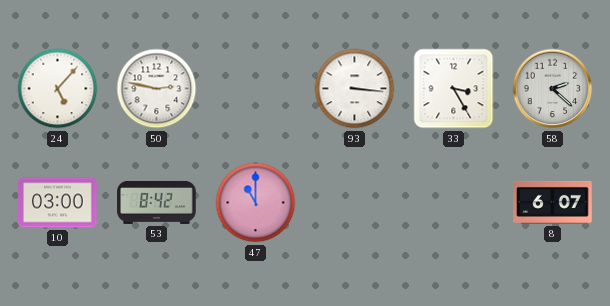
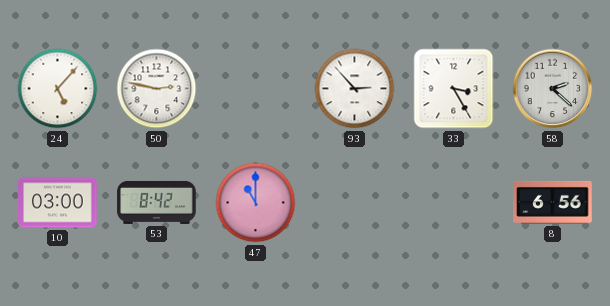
93: 3:16 -> 2:53
8: 6:07 -> 6:56
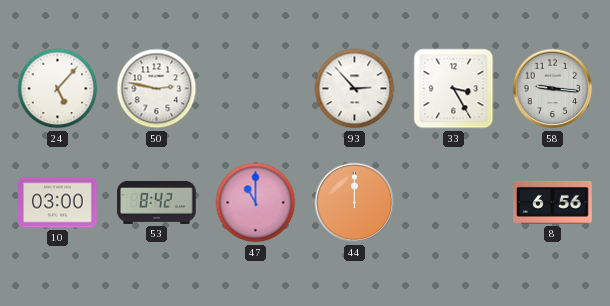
58: 2:22 -> 9:16
44: none -> 12:00
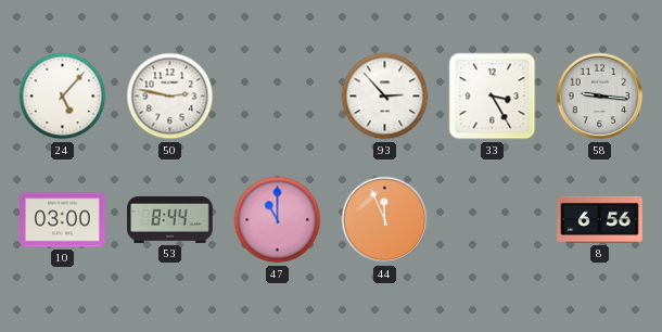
53: 8:42 -> 8:44
44: 12:00 -> 11:56
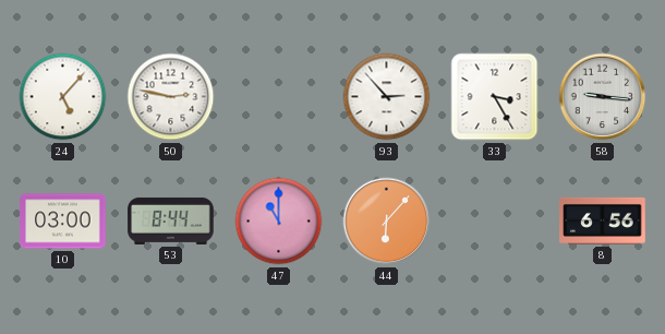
44: 11:56 -> 6:07
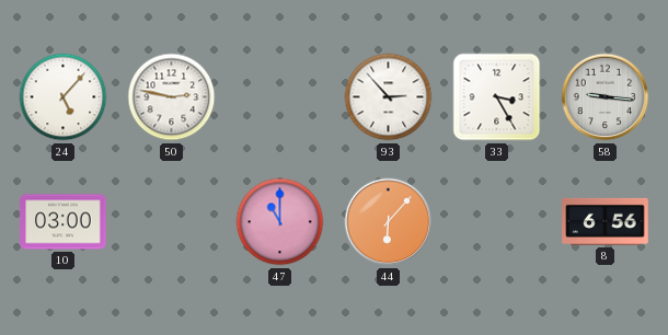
53: 8:44 -> none
